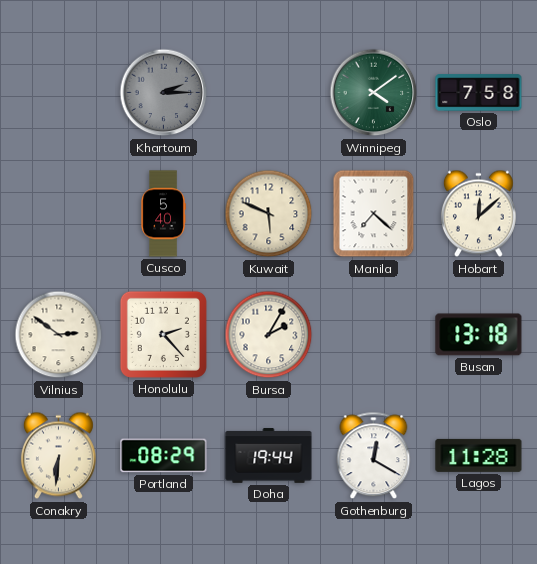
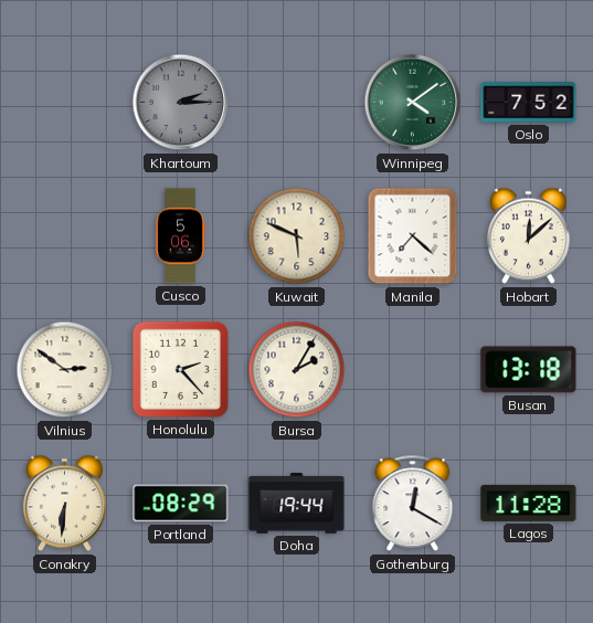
Oslo: 7:58 -> 7:52
Cusco: 5:40 -> 5:06
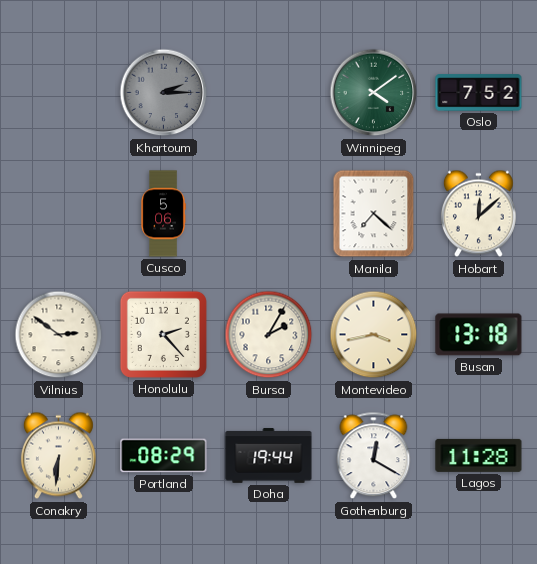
Kuwait: 5:49 -> none
Montevideo: none -> 3:43
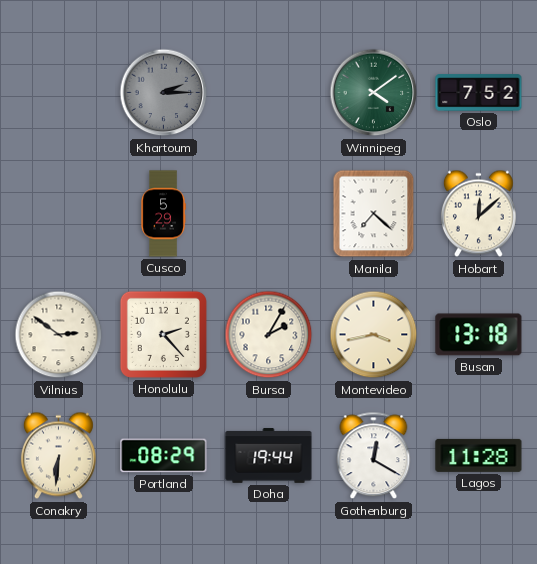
Cusco: 5:06 -> 5:29
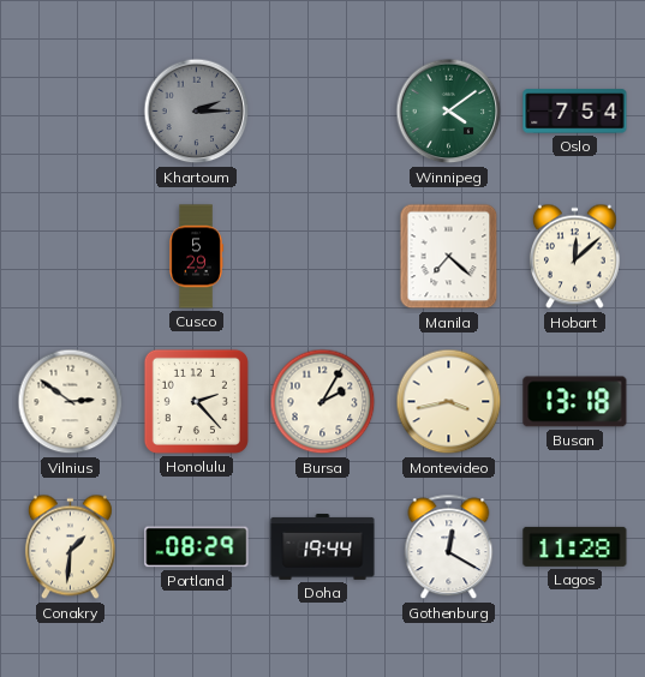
Oslo: 7:52 -> 7:54
Conakry: 6:31 -> 1:31
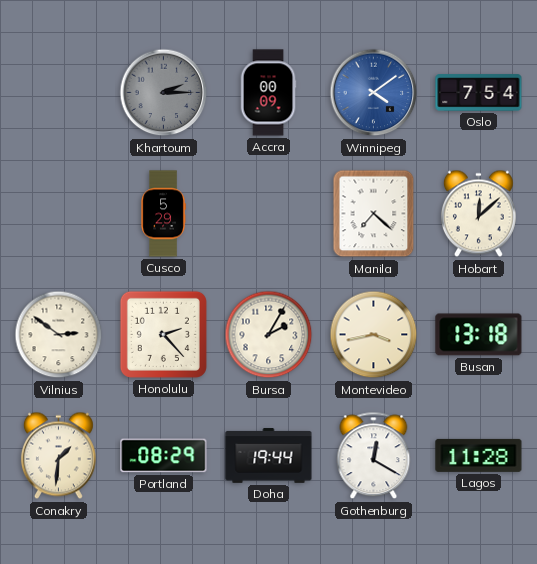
Accra: none -> 00:09
Winnipeg dial: green -> blue
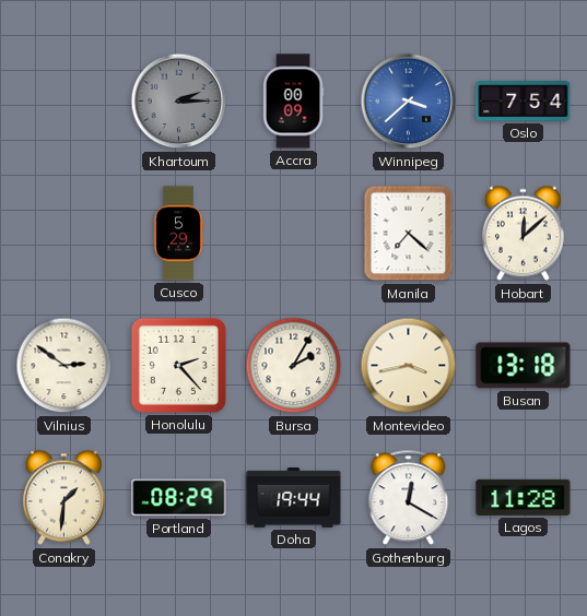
Winnipeg: 4:09 -> 3:38
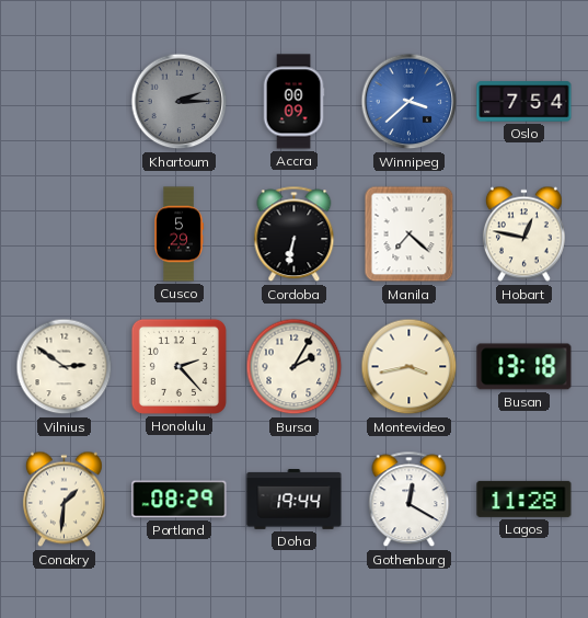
Cordoba: none -> 6:32
Hobart: 12:08 -> 12:47
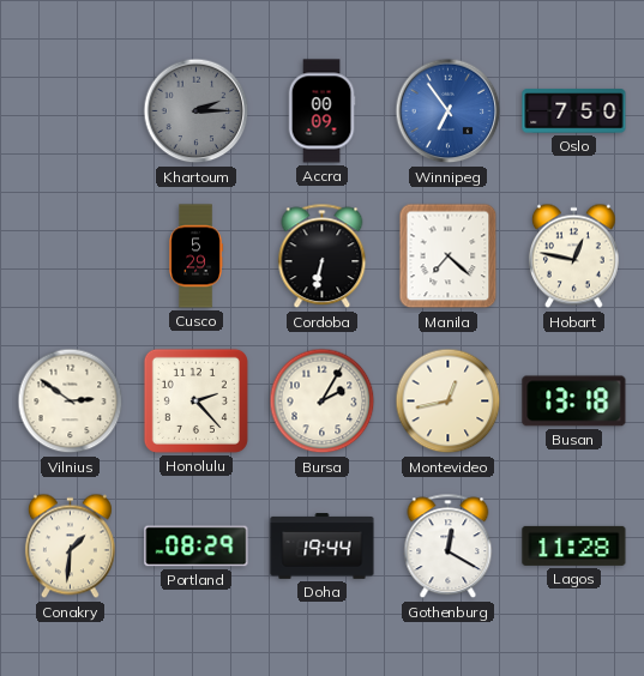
Winnipeg: 3:38 -> 6:54
Oslo: 7:54 -> 7:50
Montevideo: 3:43 -> 12:43
